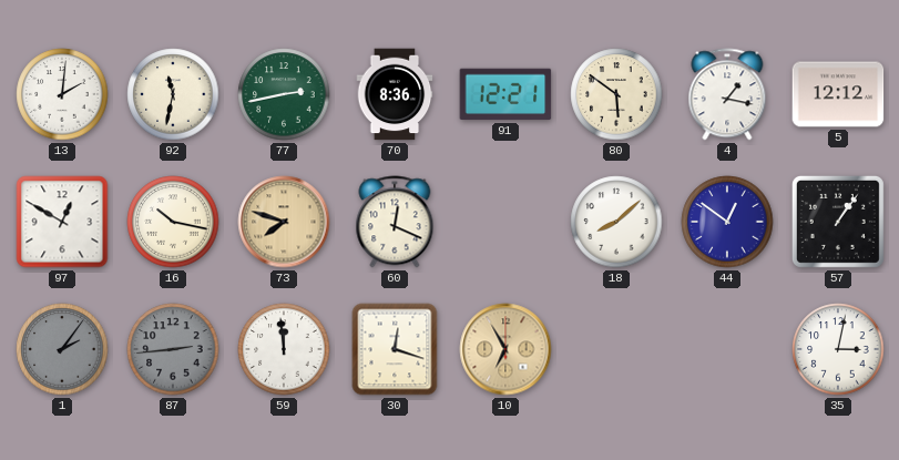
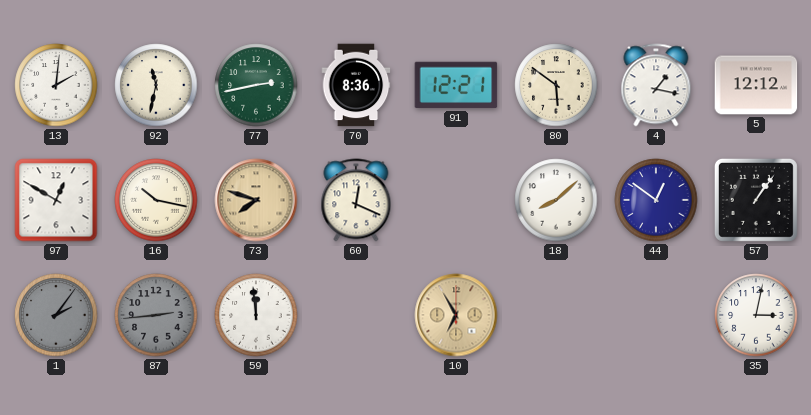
30: 12:18 -> none
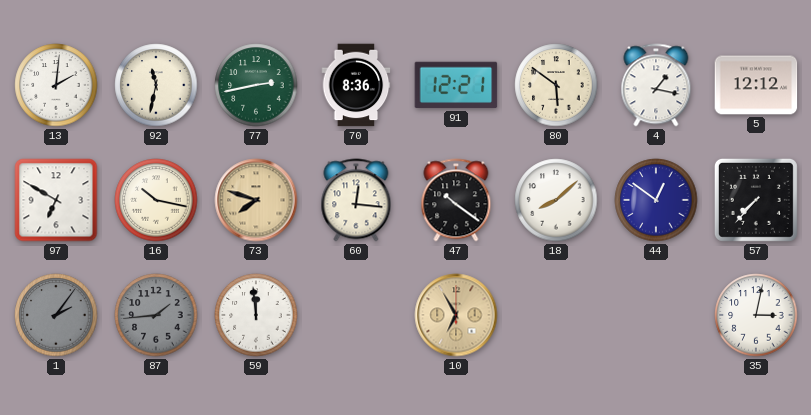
97: 12:50 -> 6:50
60: 12:19 -> 12:16
47: none -> 10:21
57: 1:06 -> 7:37
87: 2:44 -> 1:44
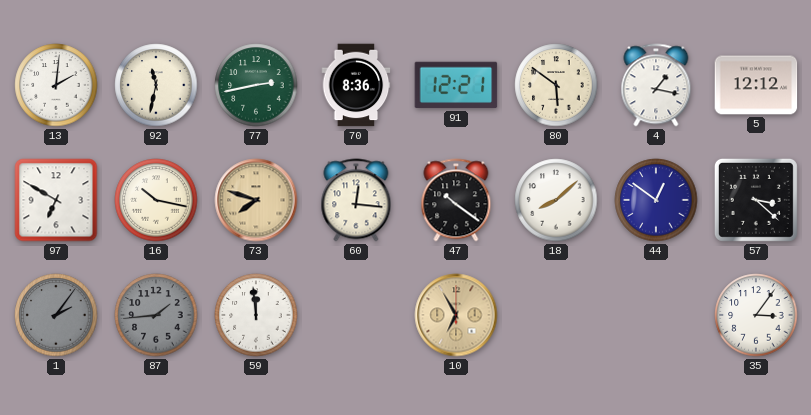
57: 7:37 -> 3:22
35: 3:02 -> 3:06
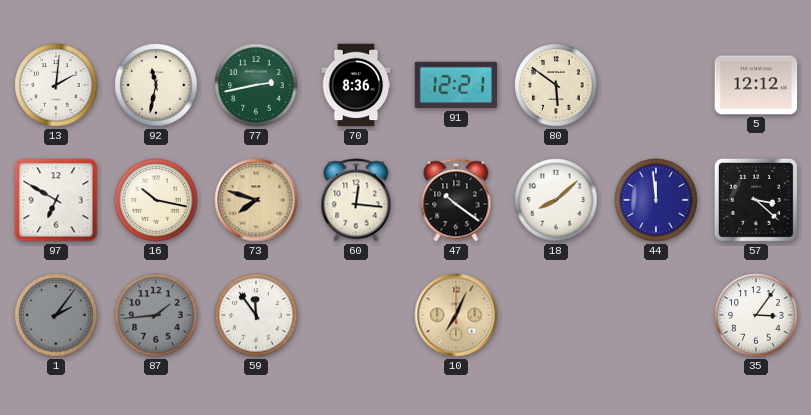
4: 1:17 -> none
44: 12:51 -> 11:59
59: 11:59 -> 11:54
10: 6:55 -> 7:04
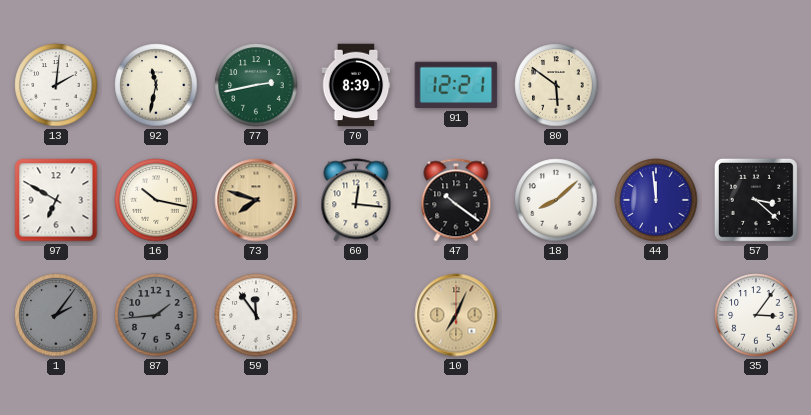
70: 8:36 -> 8:39
5: 12:12 -> none
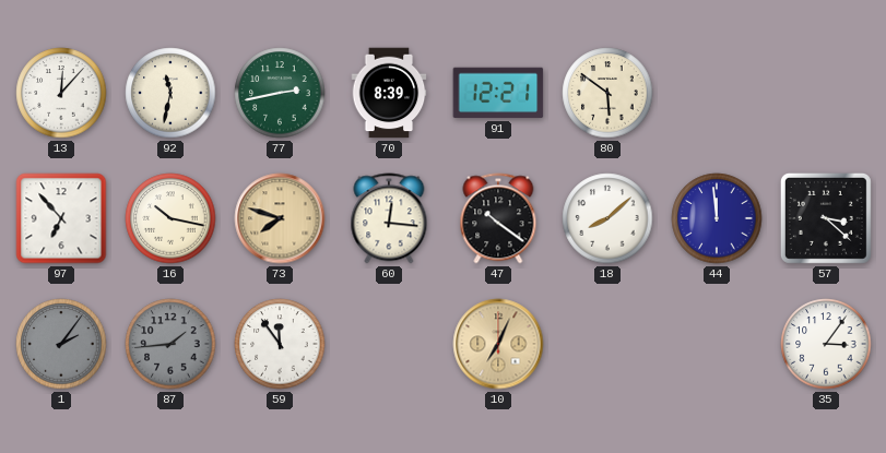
13: 2:01 -> 12:07
97: 6:50 -> 6:53
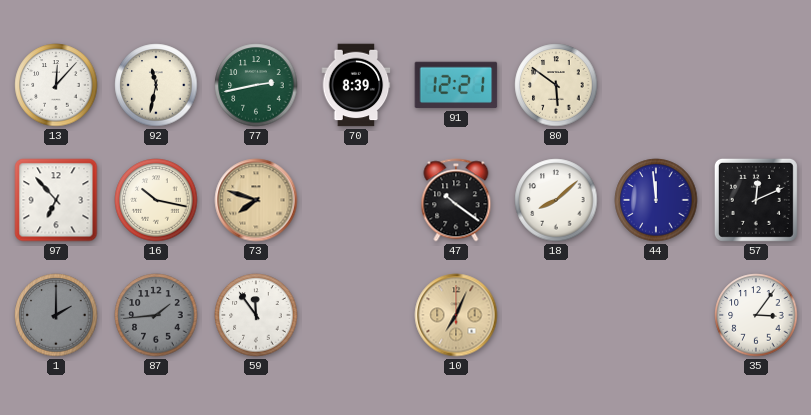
60: 12:16 -> none
57: 3:22 -> 12:11
1: 2:06 -> 2:00
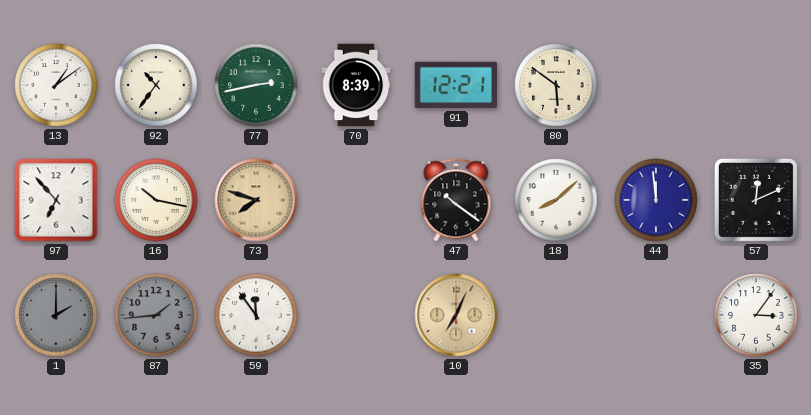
13: 12:07 -> 1:09
92: 11:32 -> 10:36
